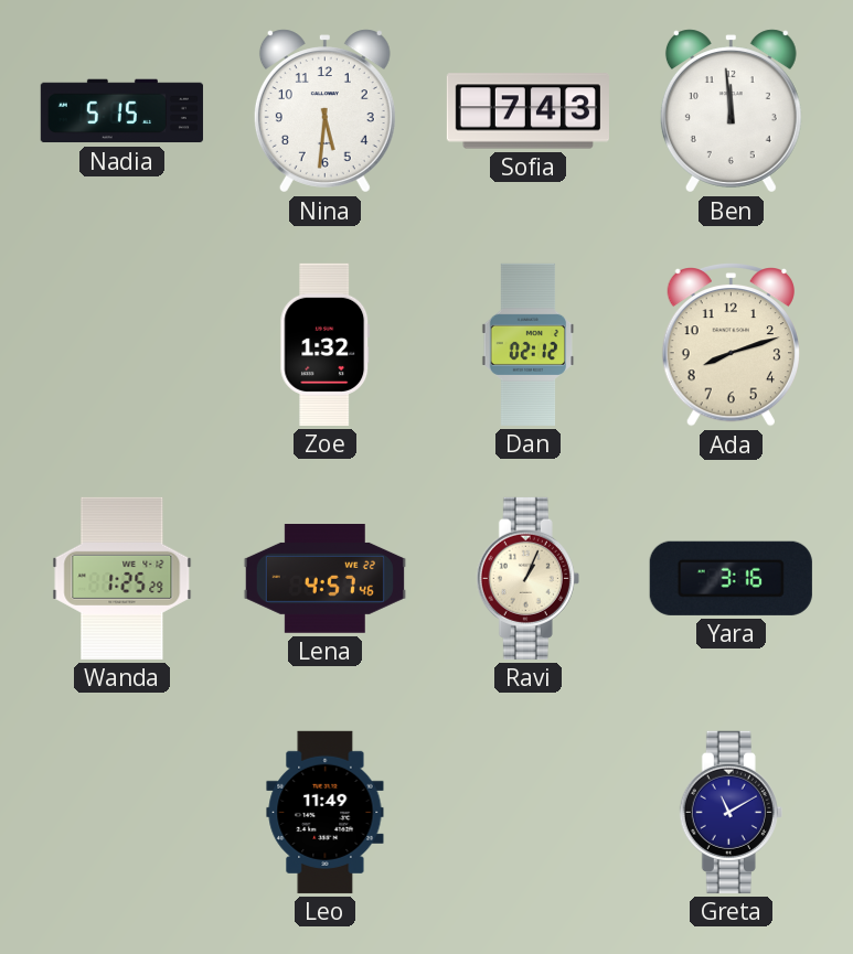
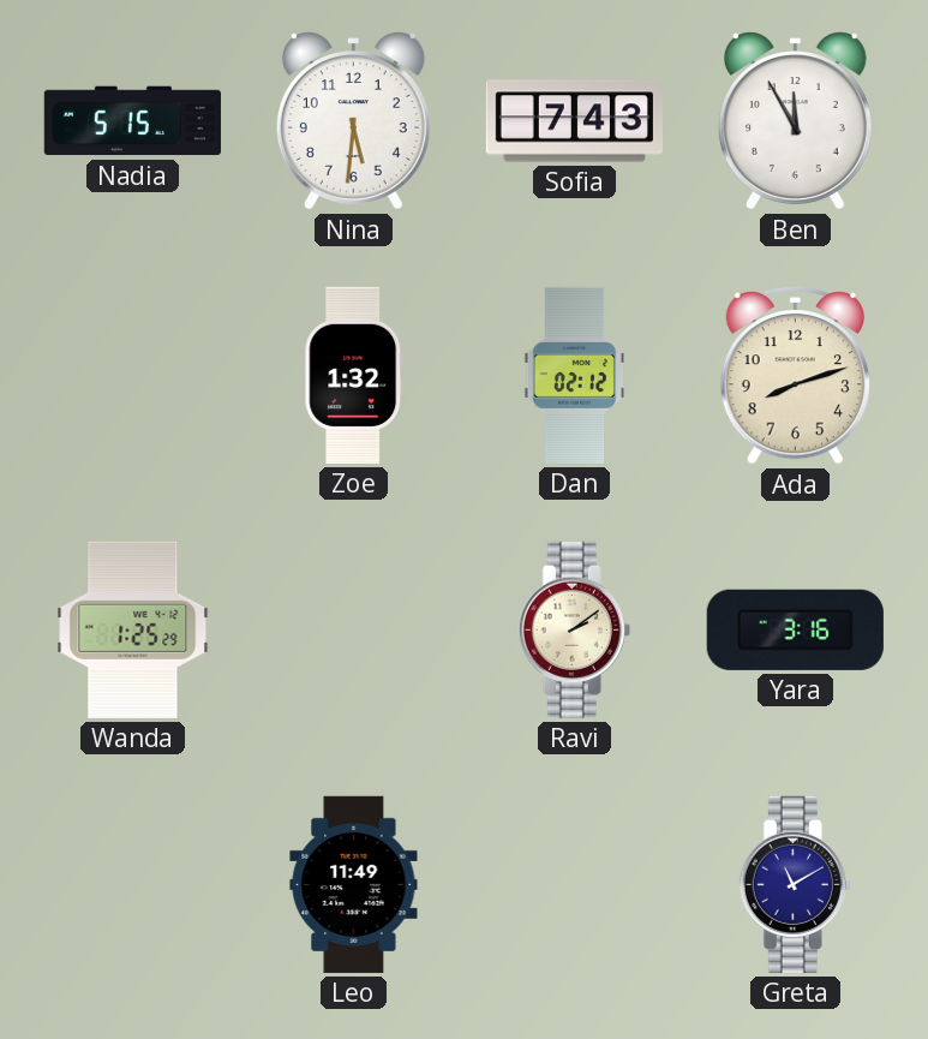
Ben: 11:59 -> 11:55
Lena: 4:57 -> none
Ravi: 1:04 -> 2:09
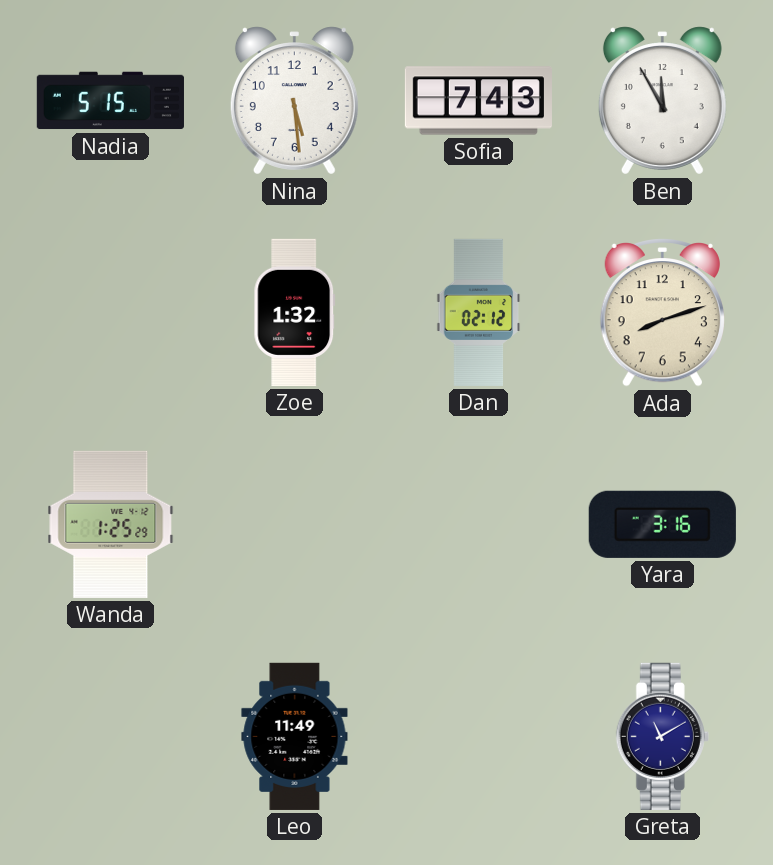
Nina: 5:31 -> 5:29
Ravi: 2:09 -> none
